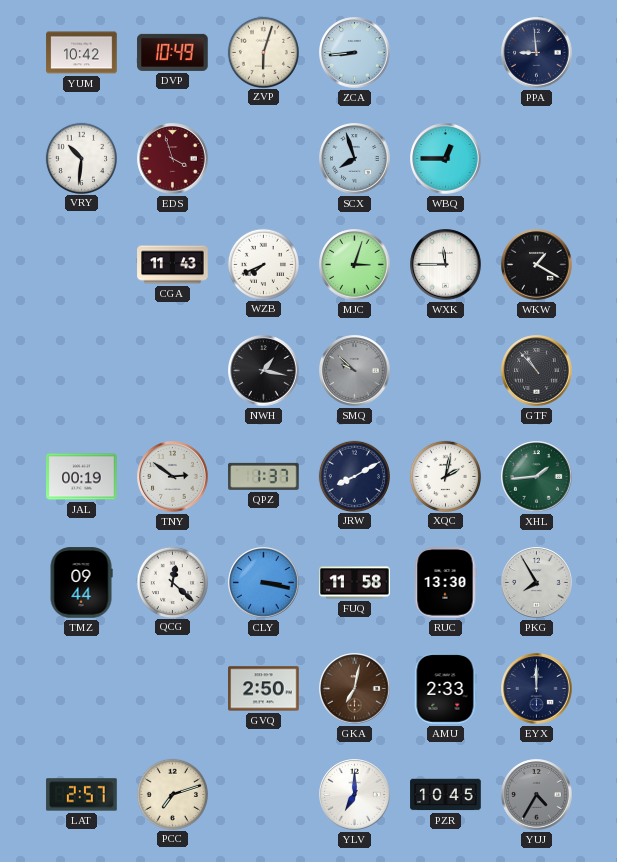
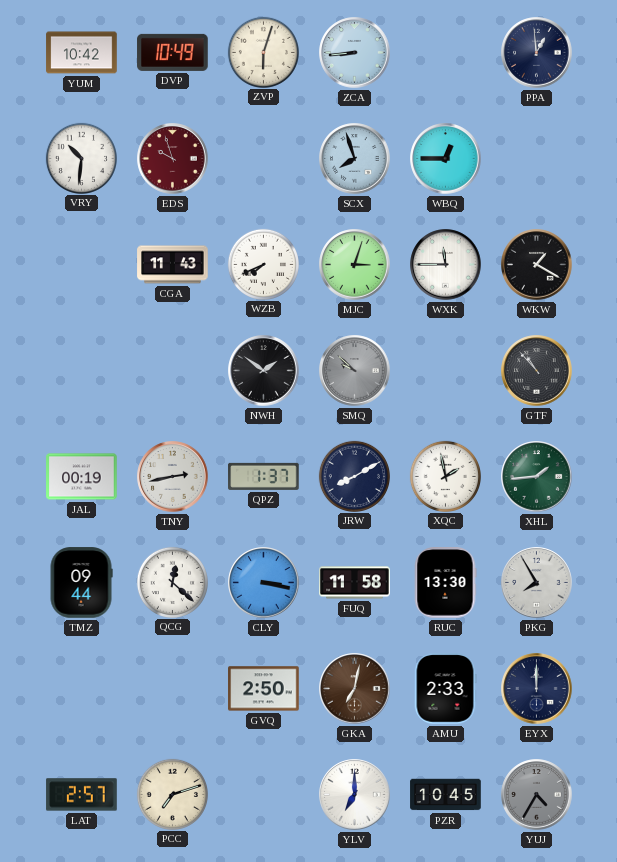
PPA: 8:59 -> 12:59
EDS: 3:57 -> 9:57
NWH: 1:17 -> 1:51
TNY: 2:51 -> 2:43
XQC: 2:02 -> 1:58
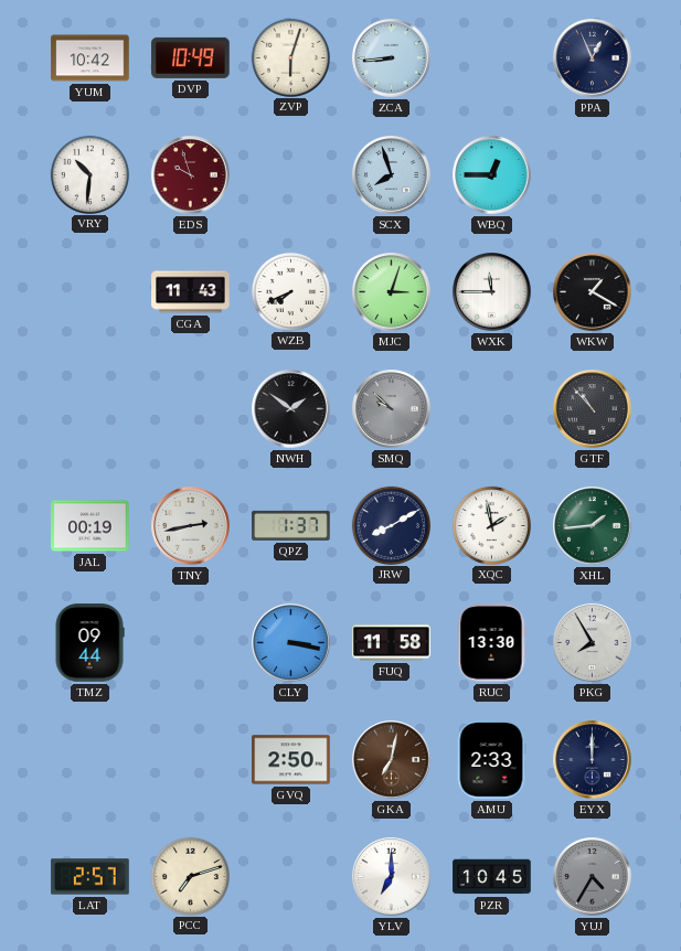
PPA: 12:59 -> 12:56
QCG: 12:22 -> none
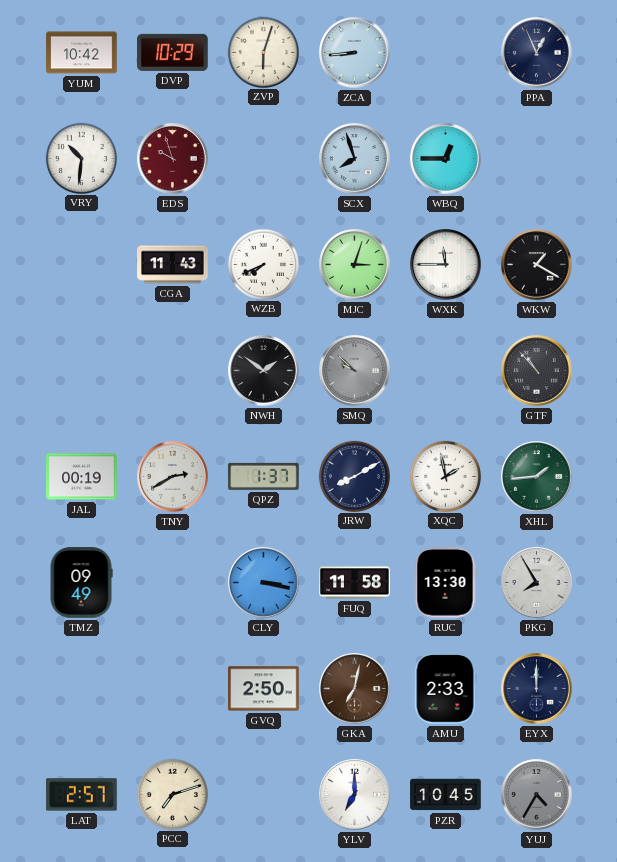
DVP: 10:49 -> 10:29
TNY: 2:43 -> 2:40
TMZ: 09:44 -> 09:49
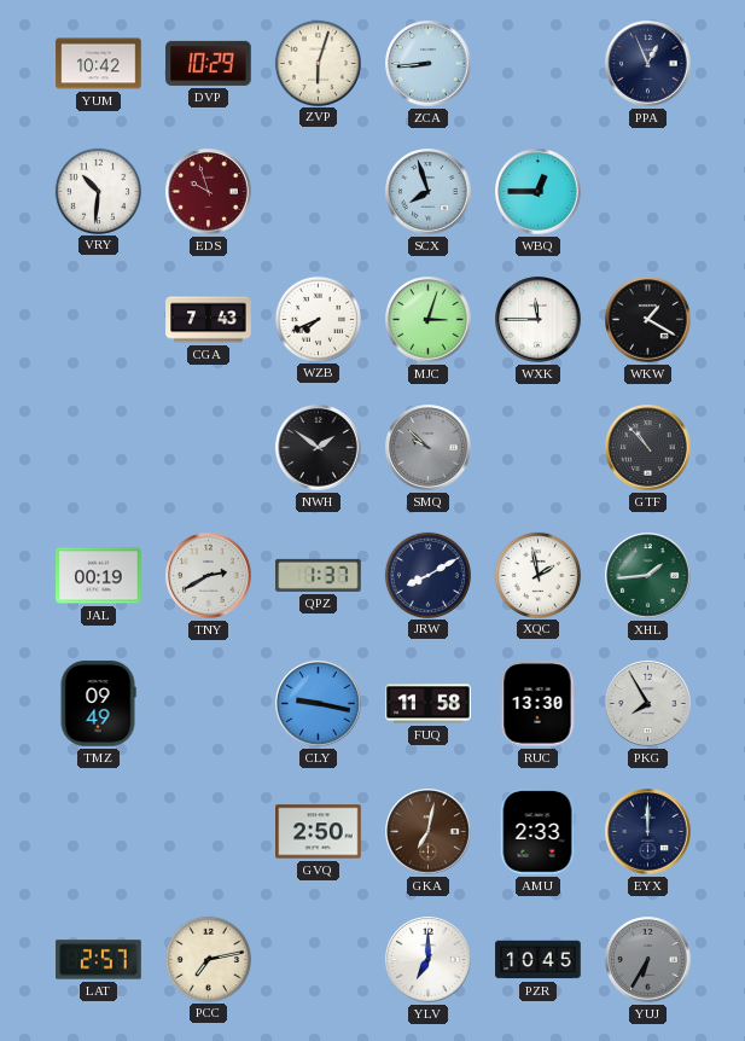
CGA: 11:43 -> 7:43
CLY: 3:17 -> 9:17
PCC: 7:12 -> 7:13
YUJ: 4:35 -> 6:35
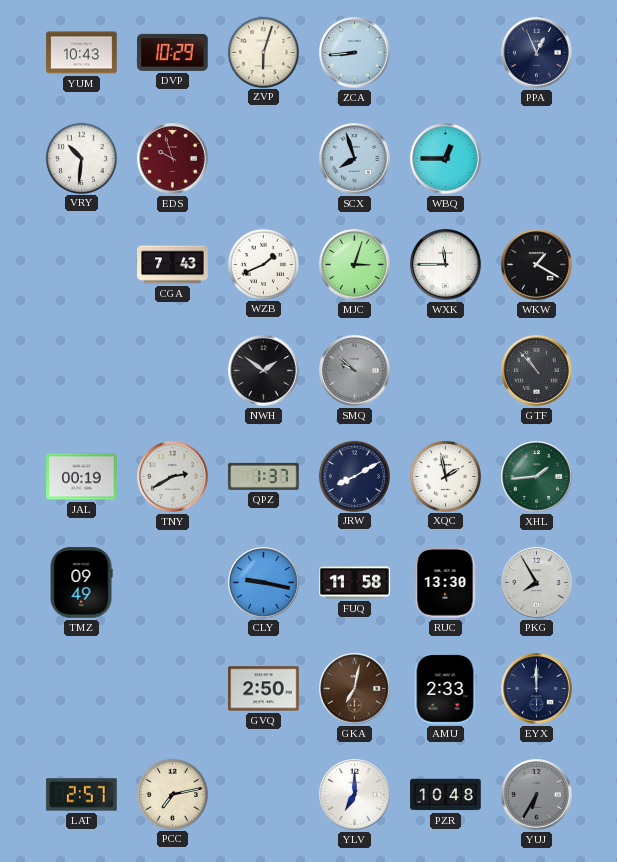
YUM: 10:42 -> 10:43
WZB: 7:41 -> 1:41
PZR: 10:45 -> 10:48
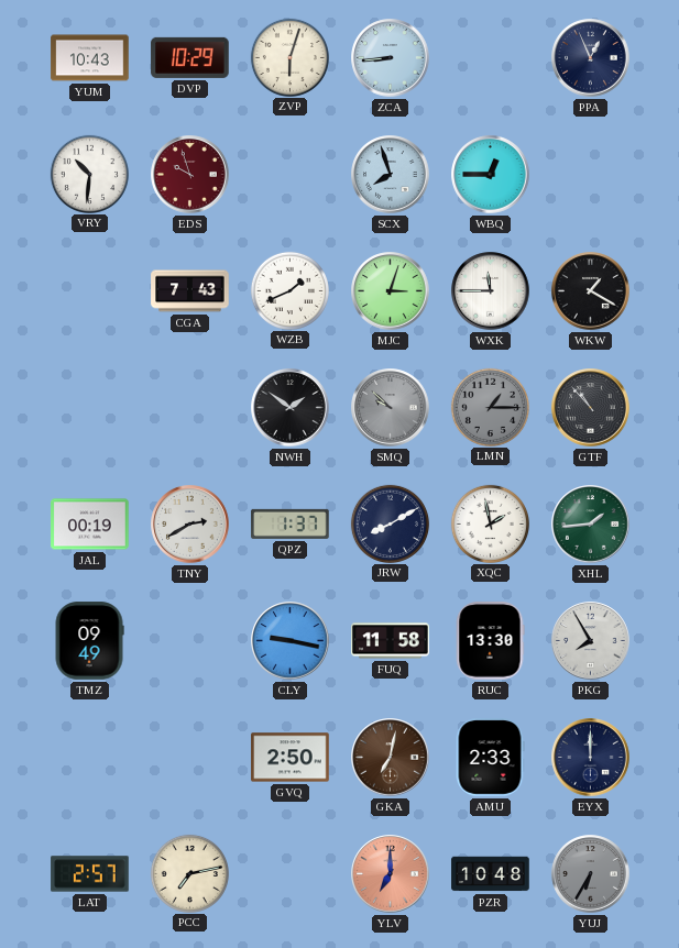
LMN: none -> 1:15
YLV dial: white -> salmon
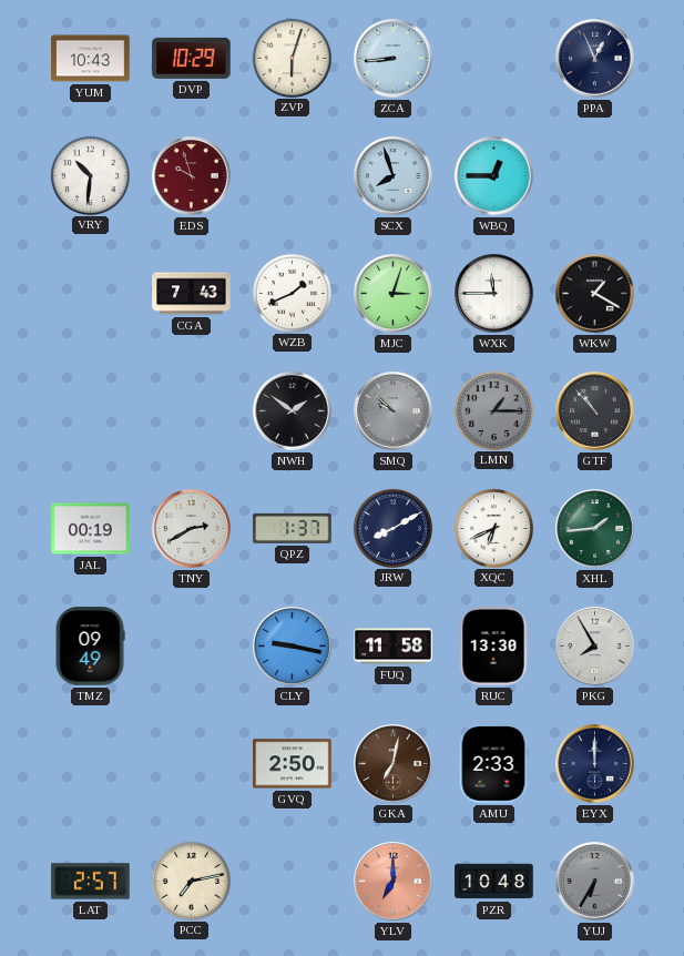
XQC: 1:58 -> 6:41
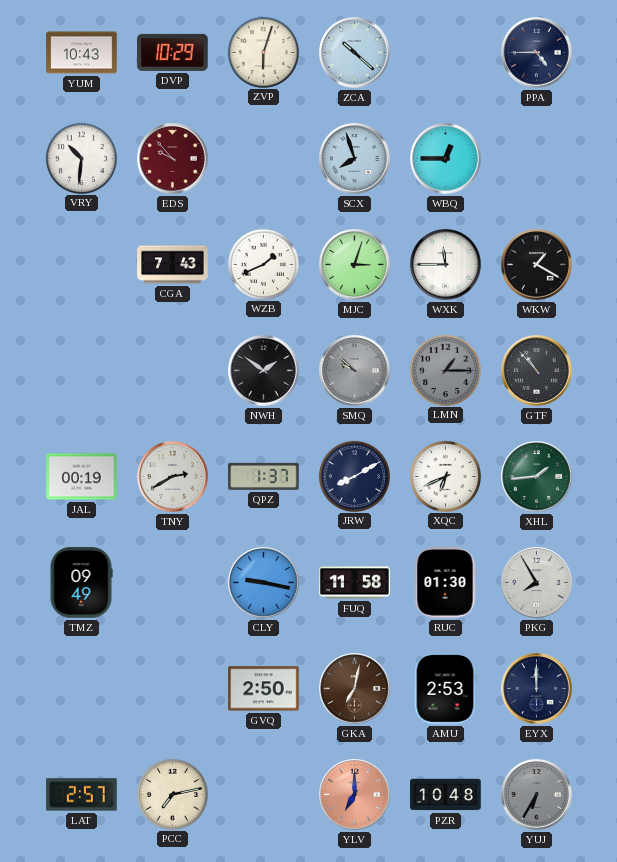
ZCA: 8:44 -> 10:22
PPA: 12:56 -> 4:45
EDS: 9:57 -> 9:53
RUC: 13:30 -> 01:30
AMU: 2:33 -> 2:53
